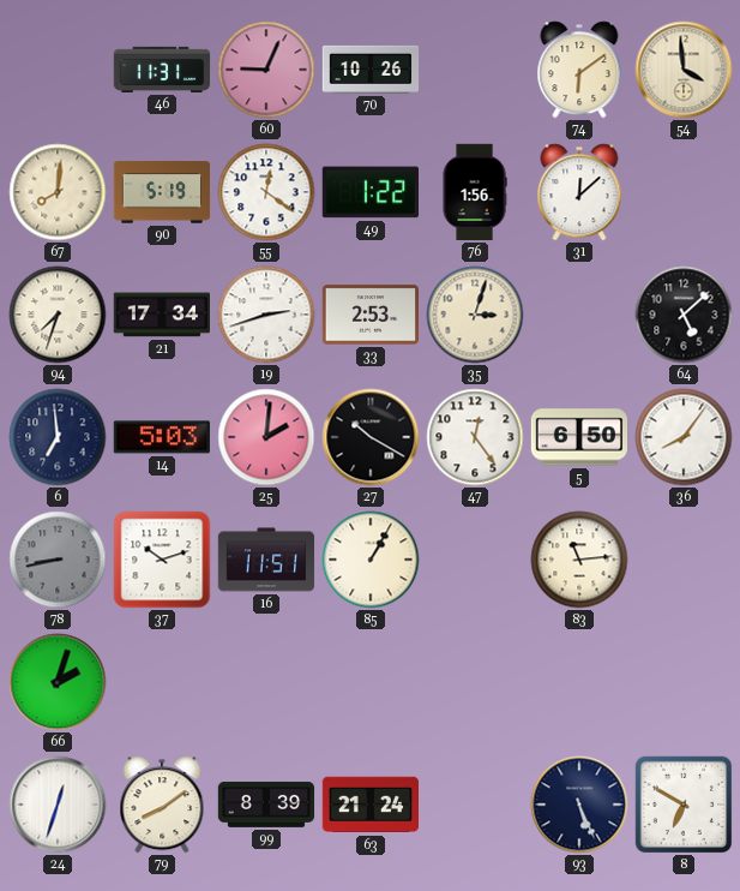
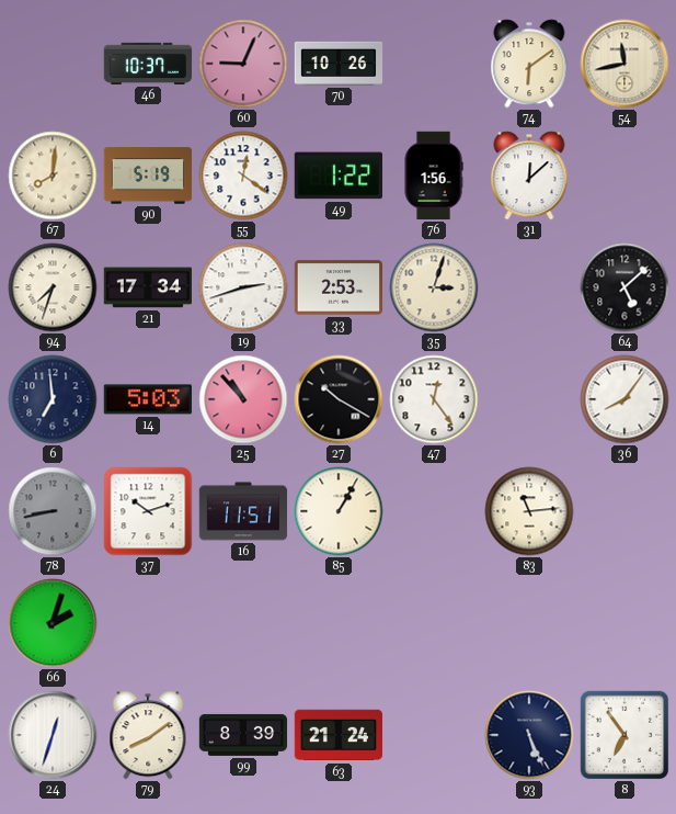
46: 11:31 -> 10:37
54: 3:59 -> 11:43
25: 2:01 -> 10:53
5: 6:50 -> none
8: 6:50 -> 6:54
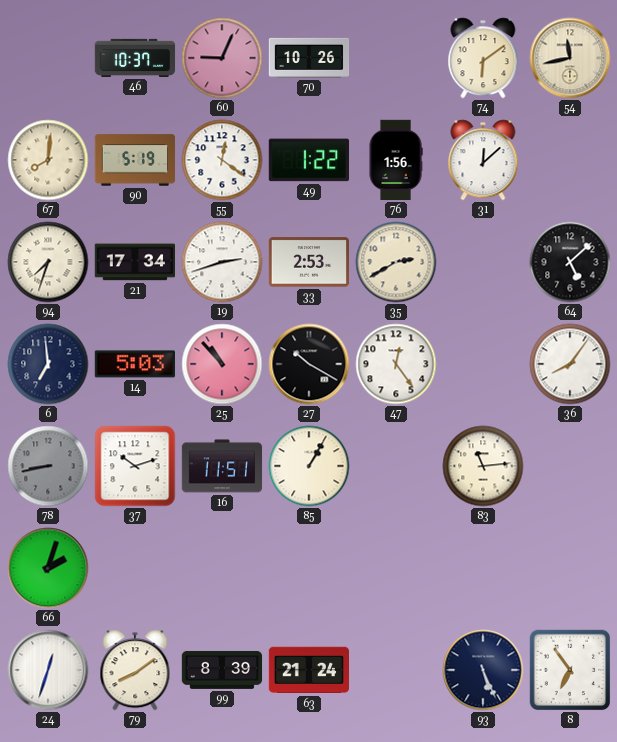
35: 3:03 -> 2:40
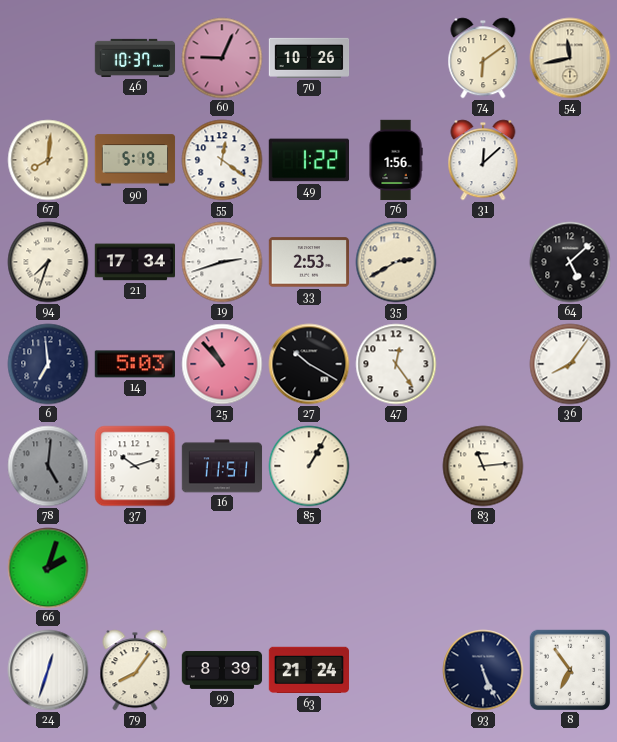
78: 8:43 -> 5:01
79: 8:09 -> 8:06
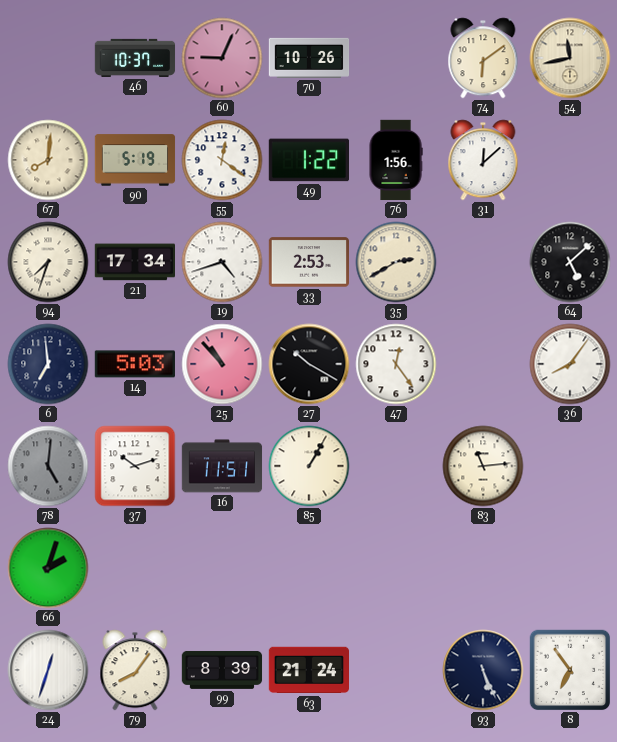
19: 2:42 -> 4:42
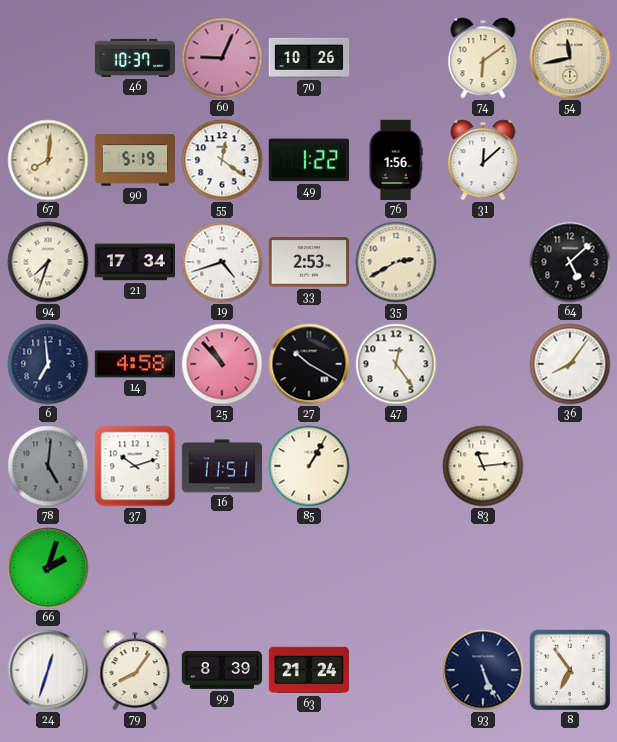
14: 5:03 -> 4:58
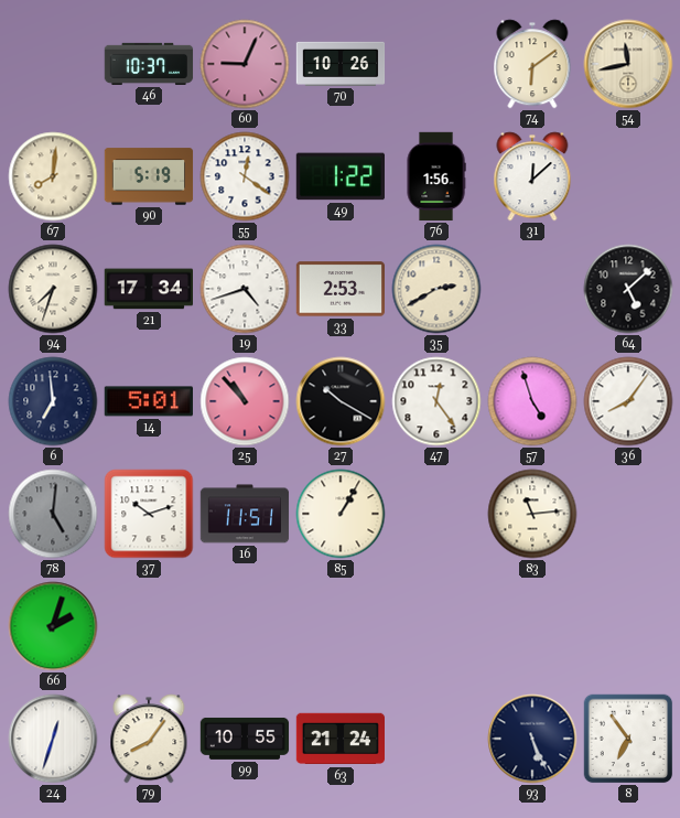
14: 4:58 -> 5:01
57: none -> 4:57
99: 8:39 -> 10:55
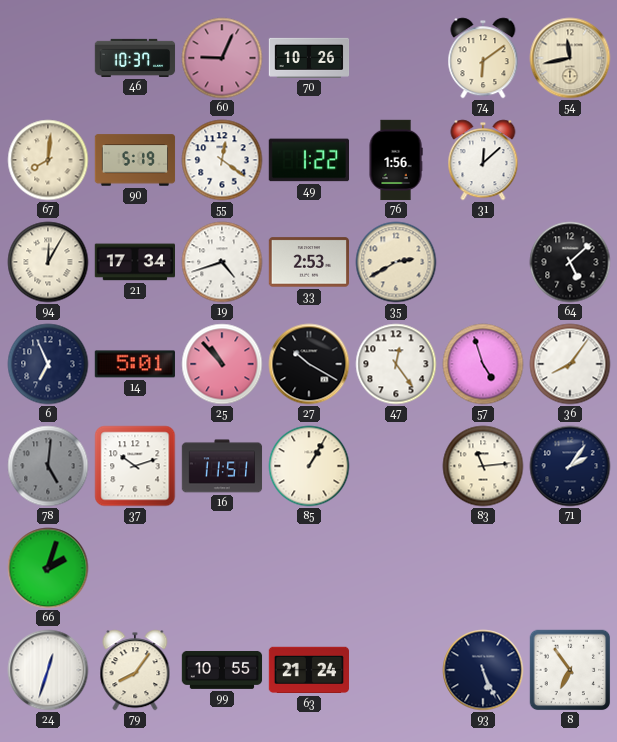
94: 7:33 -> 12:05
6: 6:59 -> 6:56
71: none -> 2:06
